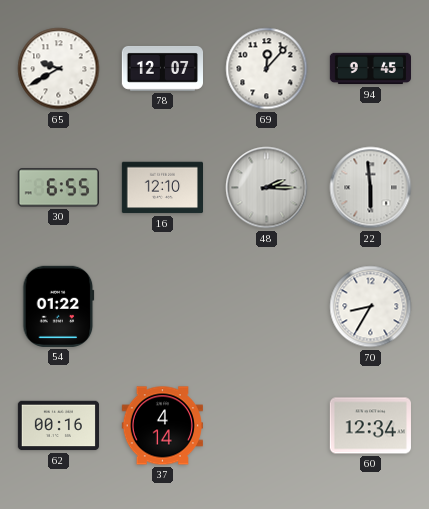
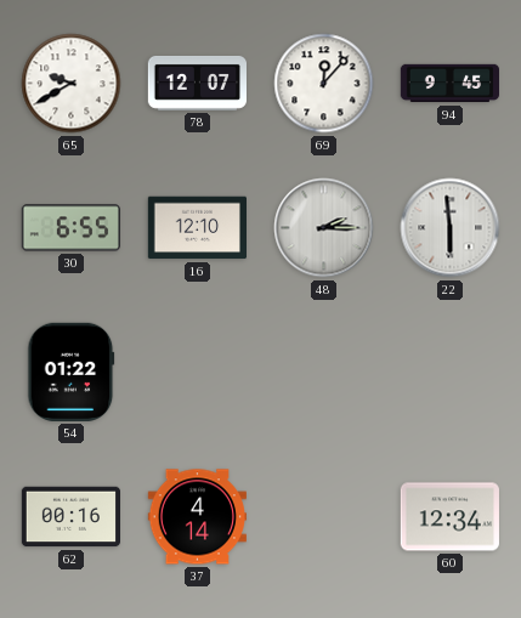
70: 8:35 -> none
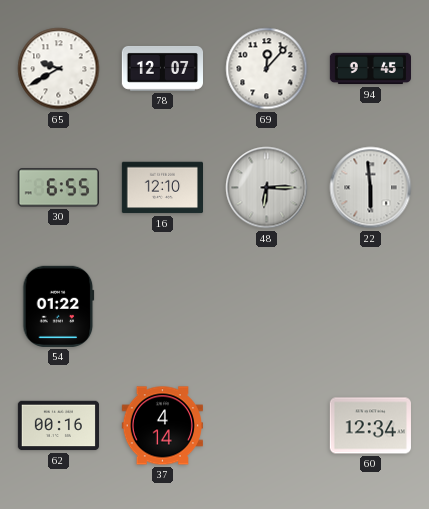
48: 2:15 -> 6:15
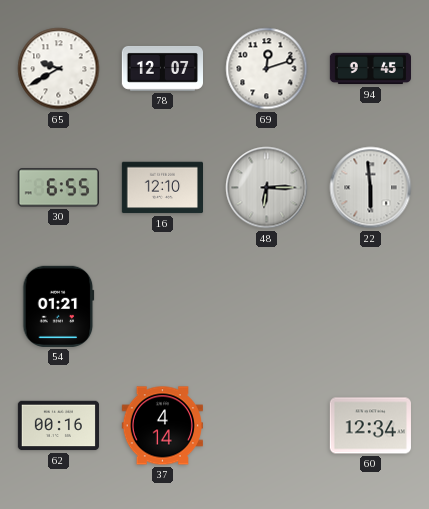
69: 12:07 -> 12:12
54: 01:22 -> 01:21
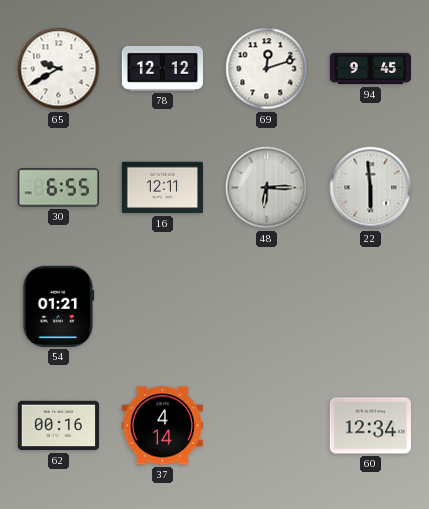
78: 12:07 -> 12:12
16: 12:10 -> 12:11
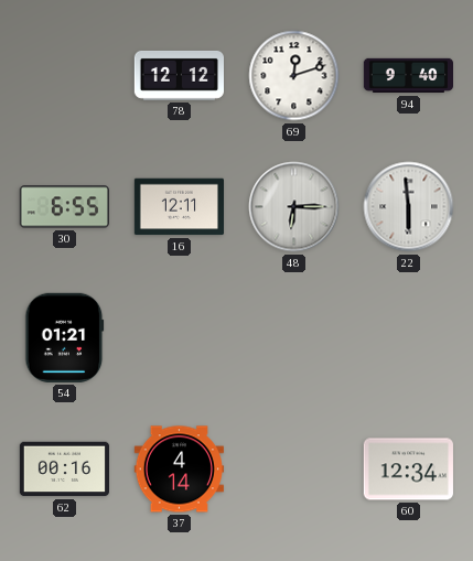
65: 9:40 -> none
94: 9:45 -> 9:40
